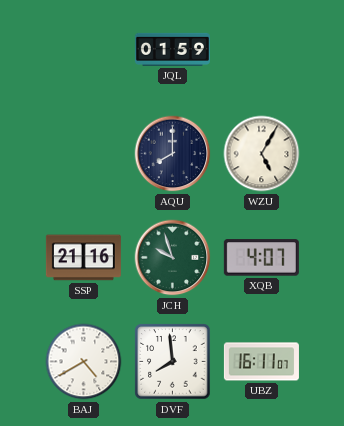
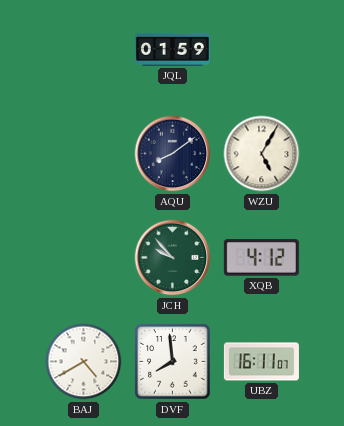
AQU: 8:00 -> 8:09
SSP: 21:16 -> none
JCH: 9:57 -> 9:53
XQB: 4:07 -> 4:12
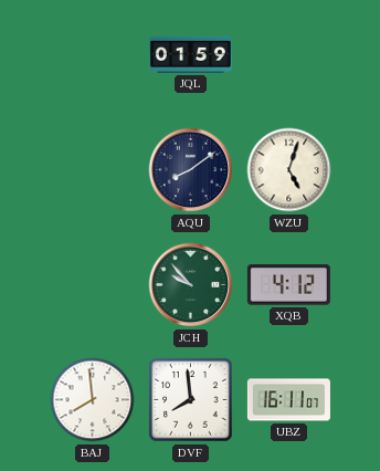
WZU: 5:05 -> 5:03
BAJ: 4:40 -> 7:59
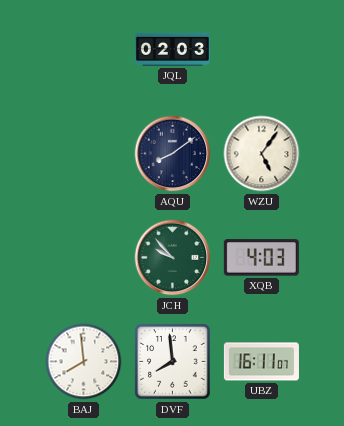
JQL: 01:59 -> 02:03
WZU: 5:03 -> 5:06
XQB: 4:12 -> 4:03
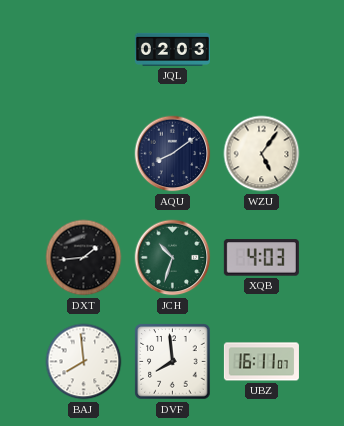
DXT: none -> 1:44
JCH: 9:53 -> 10:33
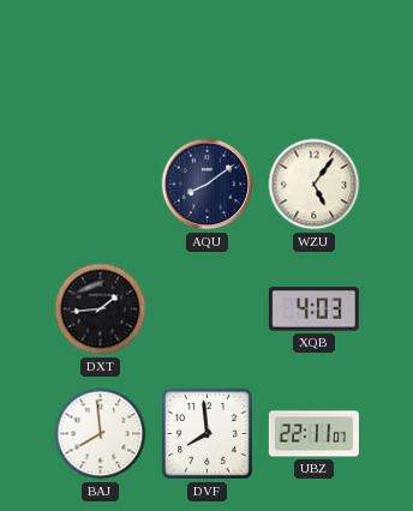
JQL: 02:03 -> none
JCH: 10:33 -> none
UBZ: 16:11 -> 22:11
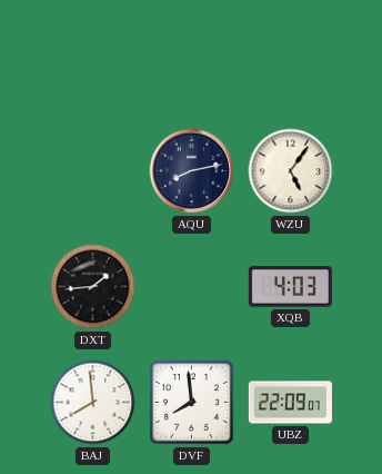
AQU: 8:09 -> 8:13
UBZ: 22:11 -> 22:09
